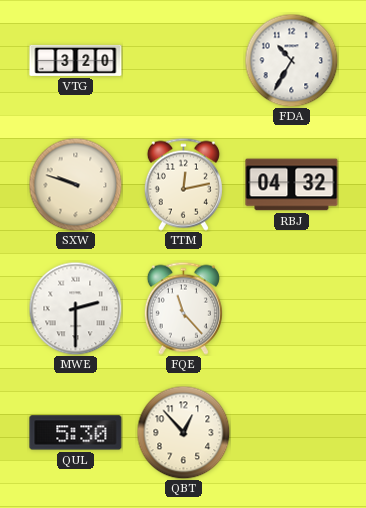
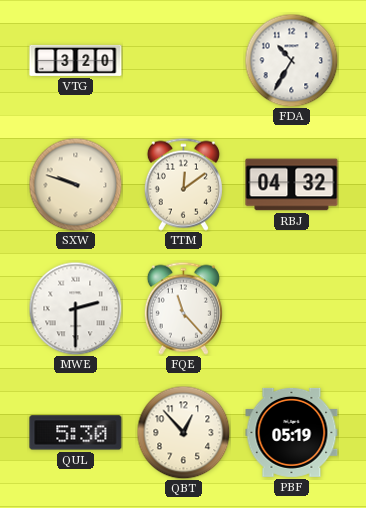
TTM: 12:13 -> 12:09
PBF: none -> 05:19
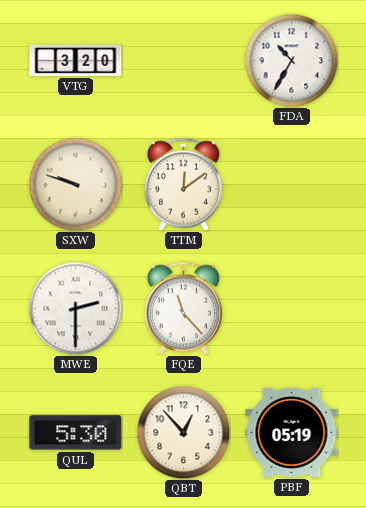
RBJ: 04:32 -> none
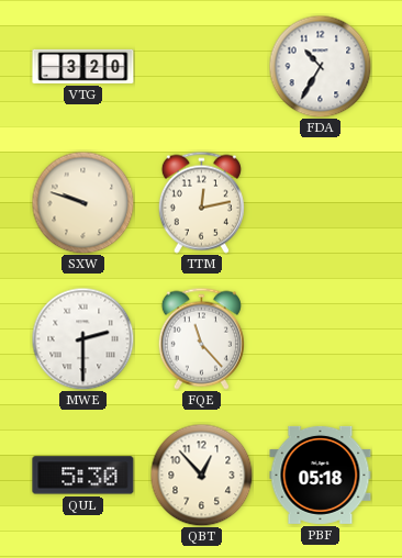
TTM: 12:09 -> 12:13
PBF: 05:19 -> 05:18
